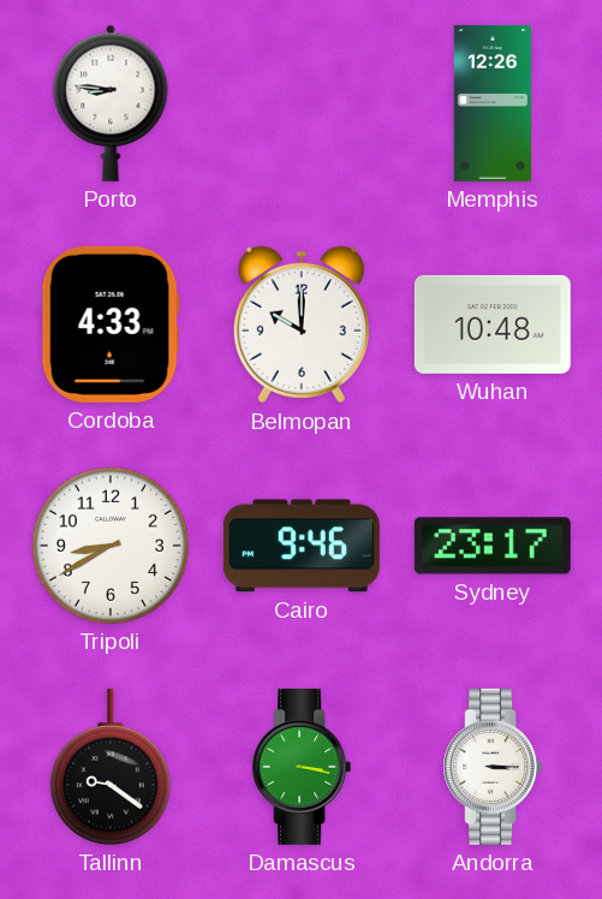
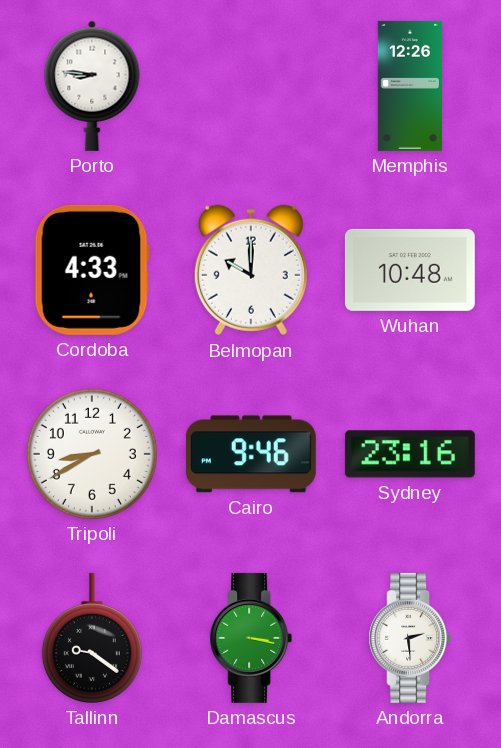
Sydney: 23:17 -> 23:16
Andorra: 3:15 -> 2:29
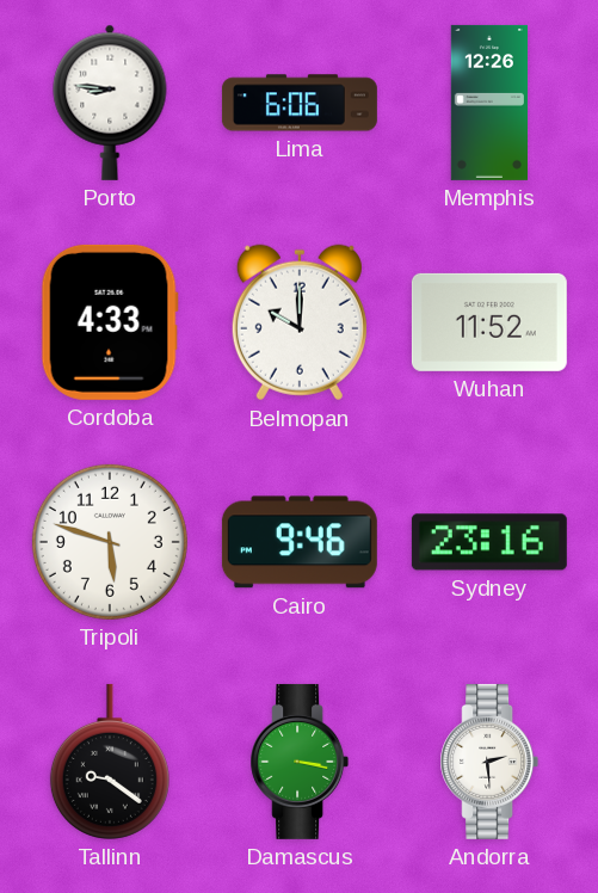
Lima: none -> 6:06
Wuhan: 10:48 -> 11:52
Tripoli: 8:40 -> 5:48
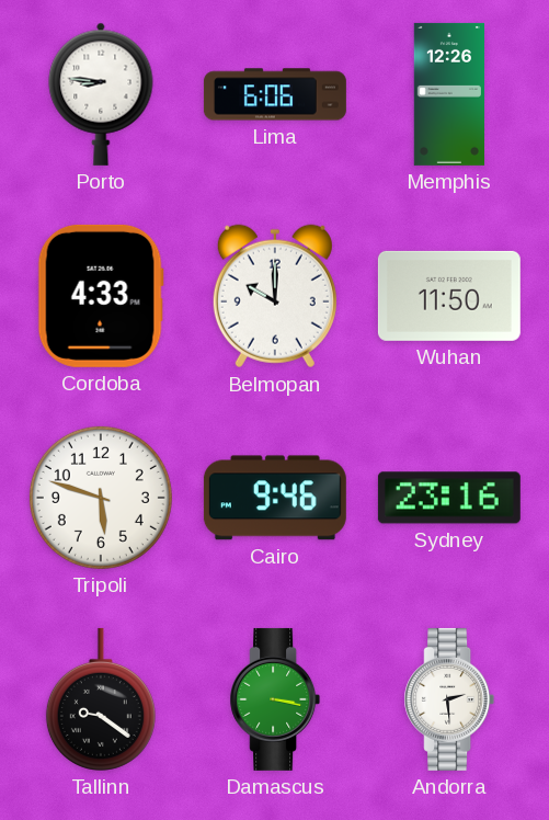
Wuhan: 11:52 -> 11:50
